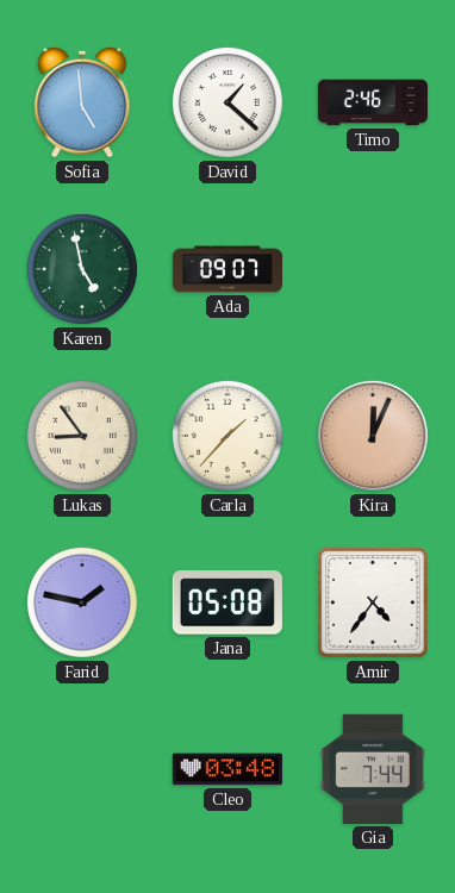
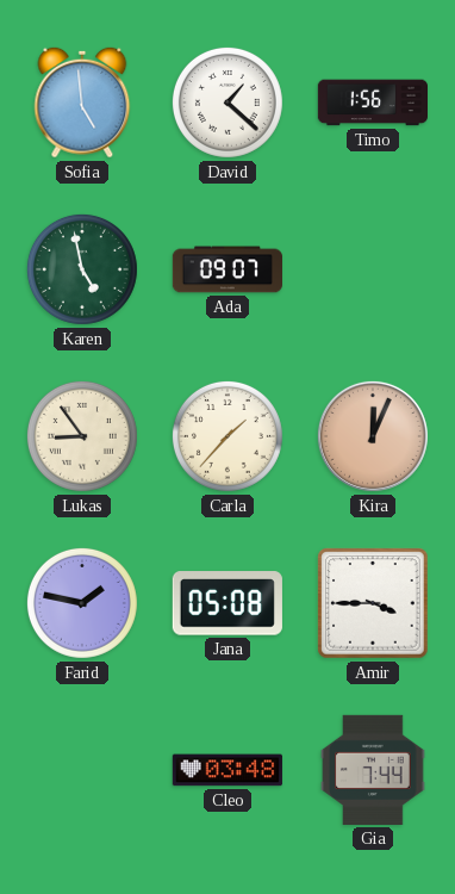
Timo: 2:46 -> 1:56
Amir: 4:36 -> 3:45
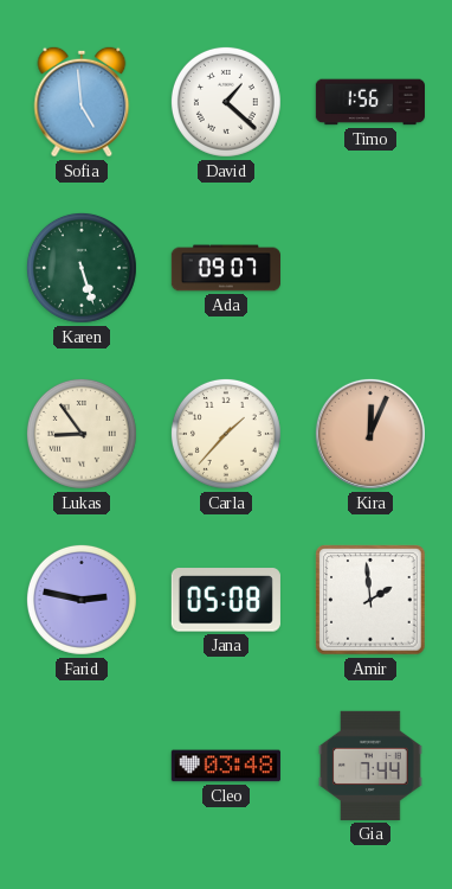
Karen: 4:58 -> 5:27
Farid: 1:47 -> 2:47
Amir: 3:45 -> 1:59
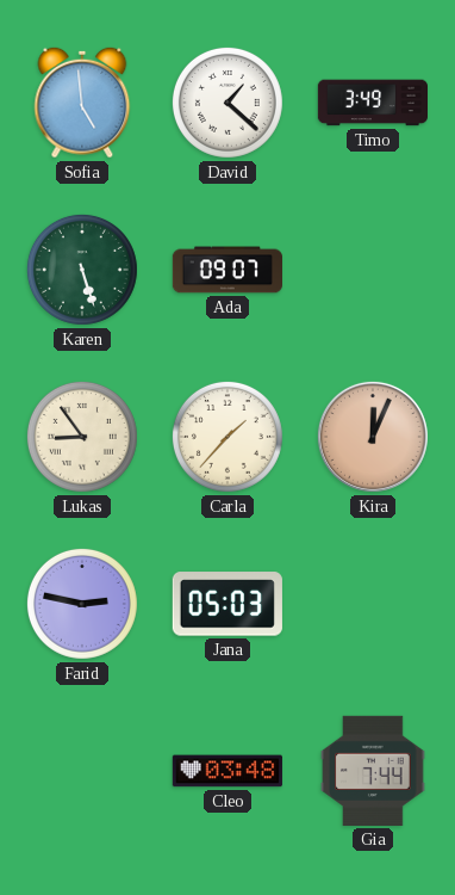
Timo: 1:56 -> 3:49
Jana: 05:08 -> 05:03
Amir: 1:59 -> none
